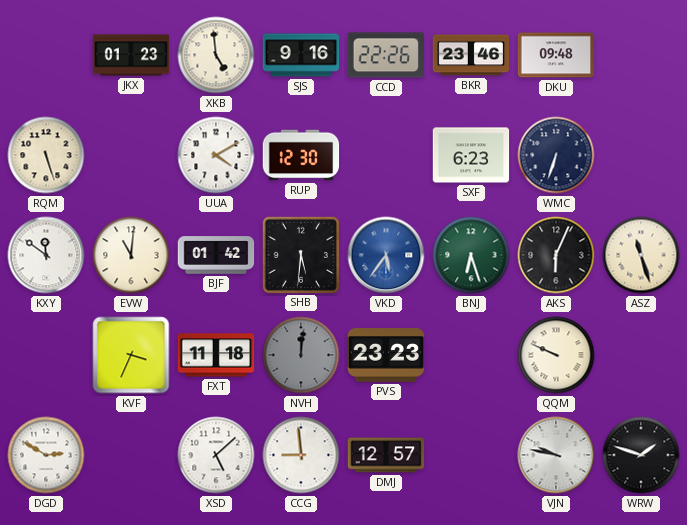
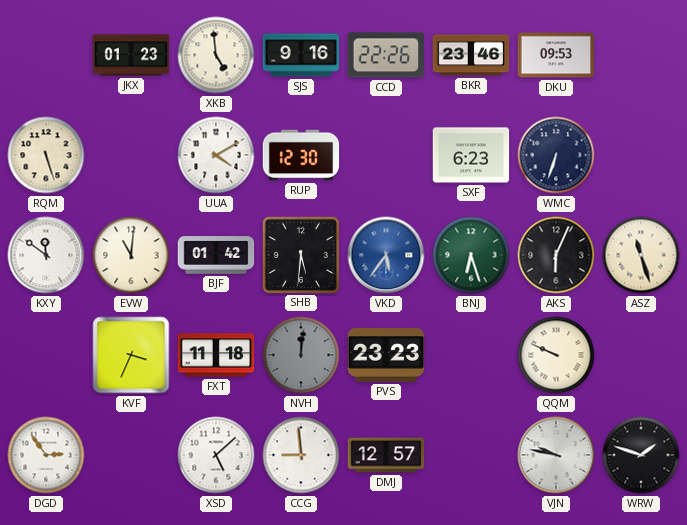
DKU: 09:48 -> 09:53
DGD: 2:50 -> 2:54
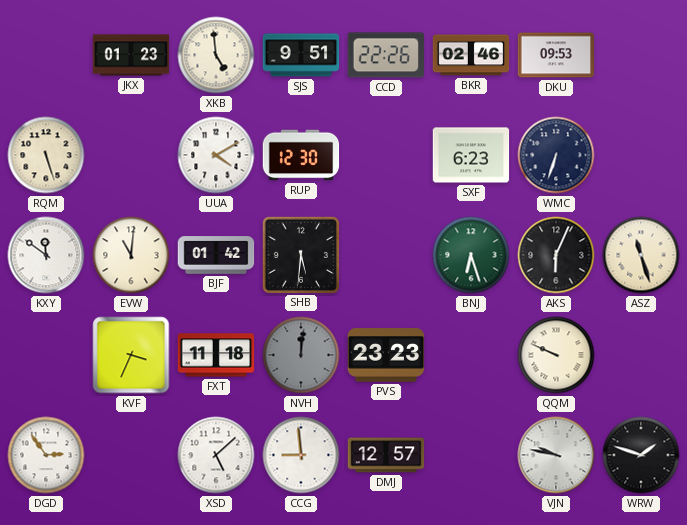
SJS: 9:16 -> 9:51
BKR: 23:46 -> 02:46
VKD: 5:36 -> none
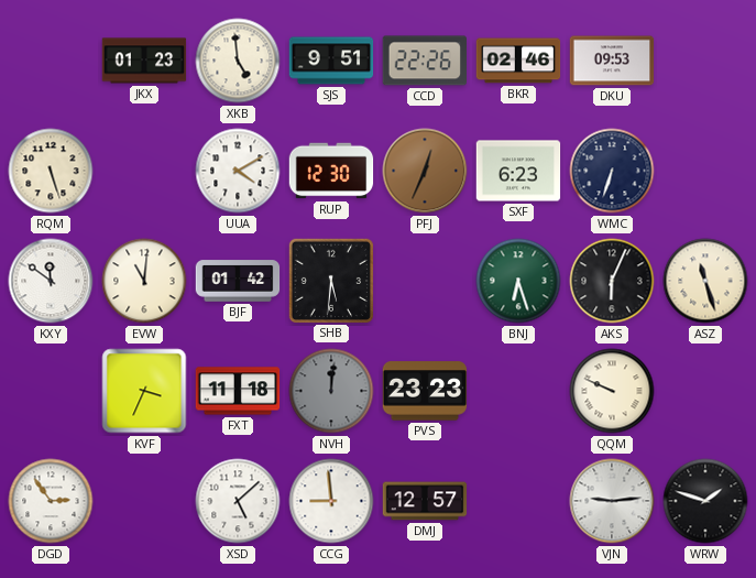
PFJ: none -> 12:34
VJN: 9:47 -> 9:14
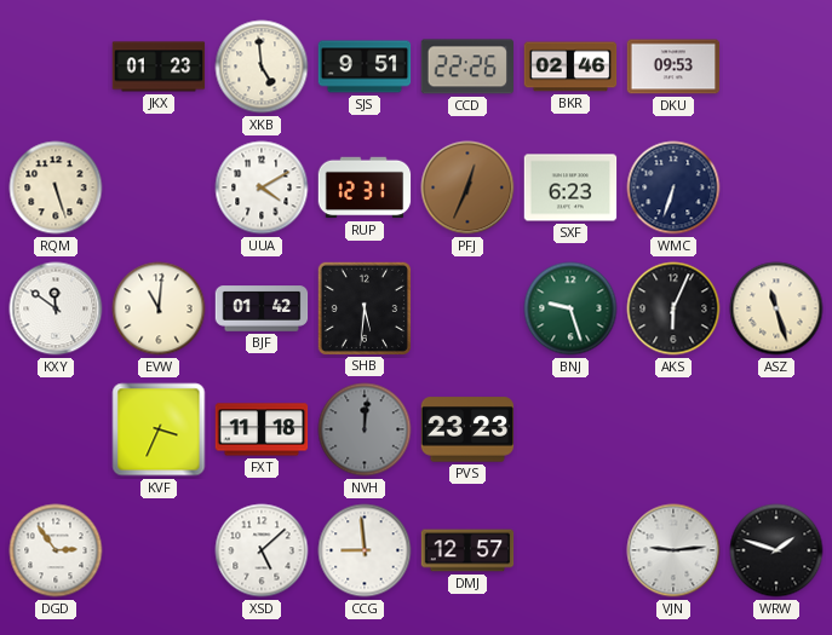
RUP: 12:30 -> 12:31
BNJ: 6:27 -> 9:27
QQM: 9:49 -> none
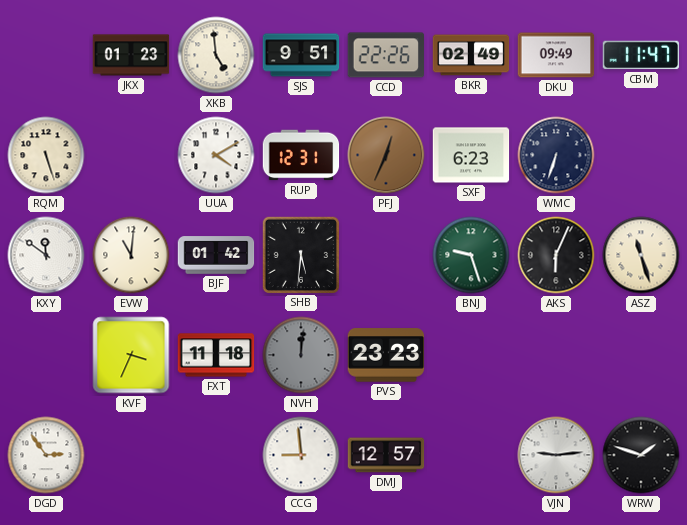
BKR: 02:46 -> 02:49
DKU: 09:53 -> 09:49
CBM: none -> 11:47
XSD: 5:08 -> none
